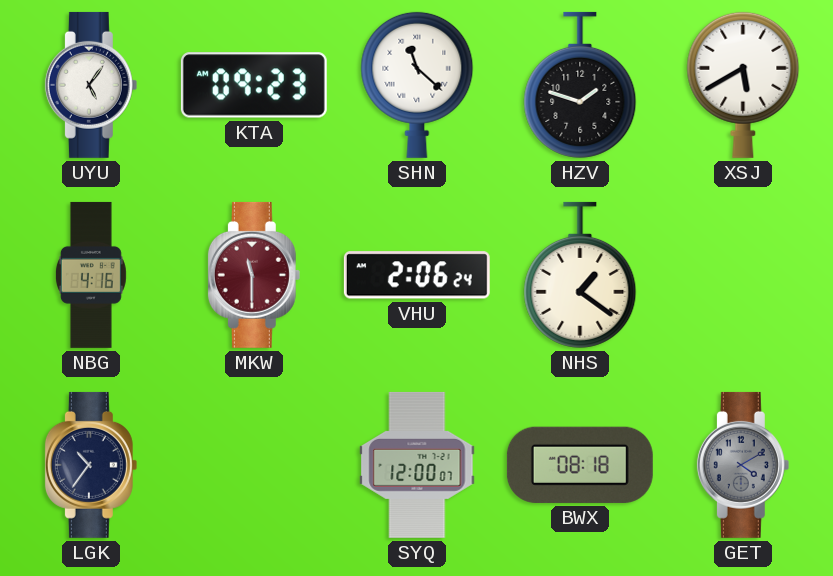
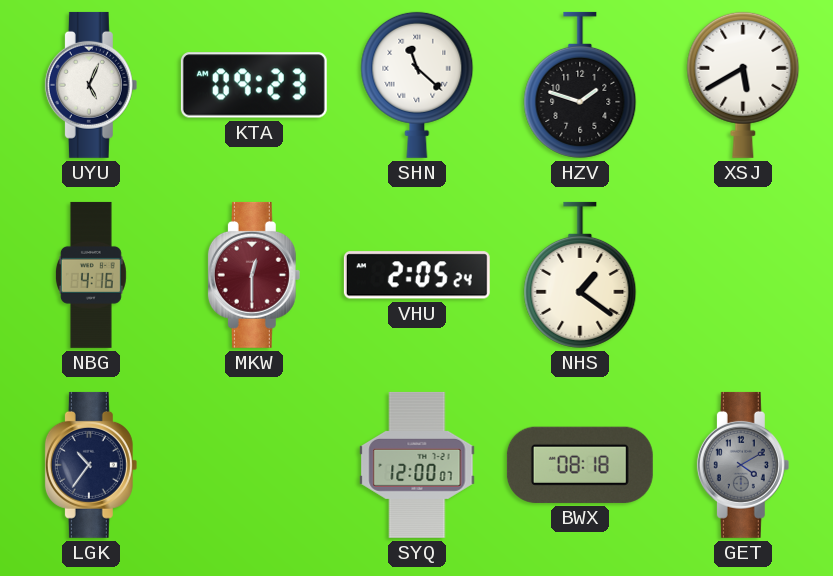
UYU: 5:06 -> 5:04
MKW: 11:30 -> 12:30
VHU: 2:06 -> 2:05
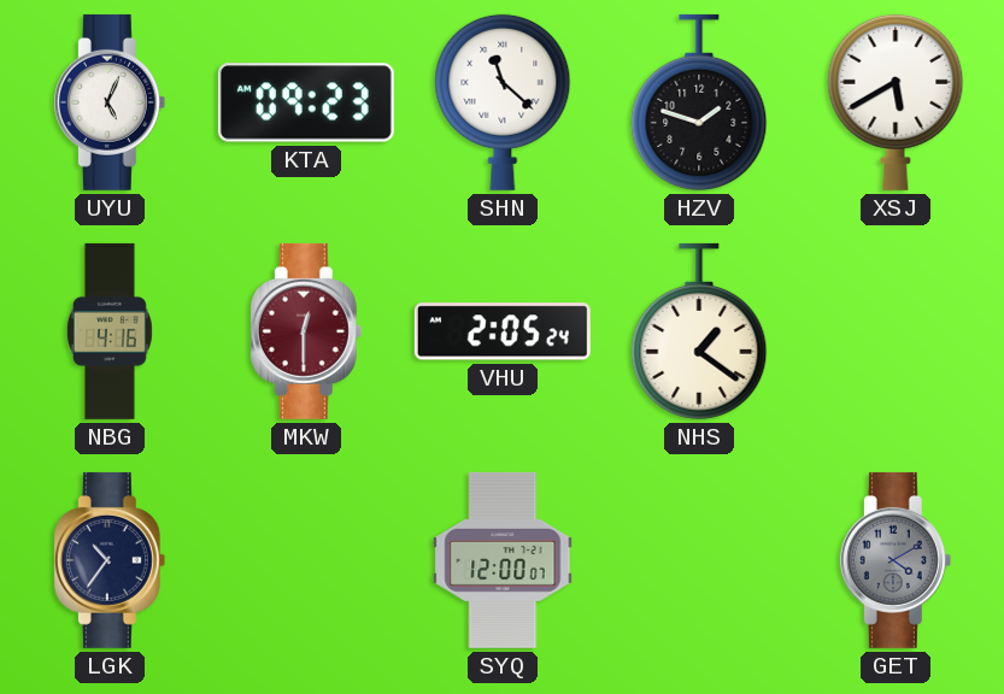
BWX: 08:18 -> none
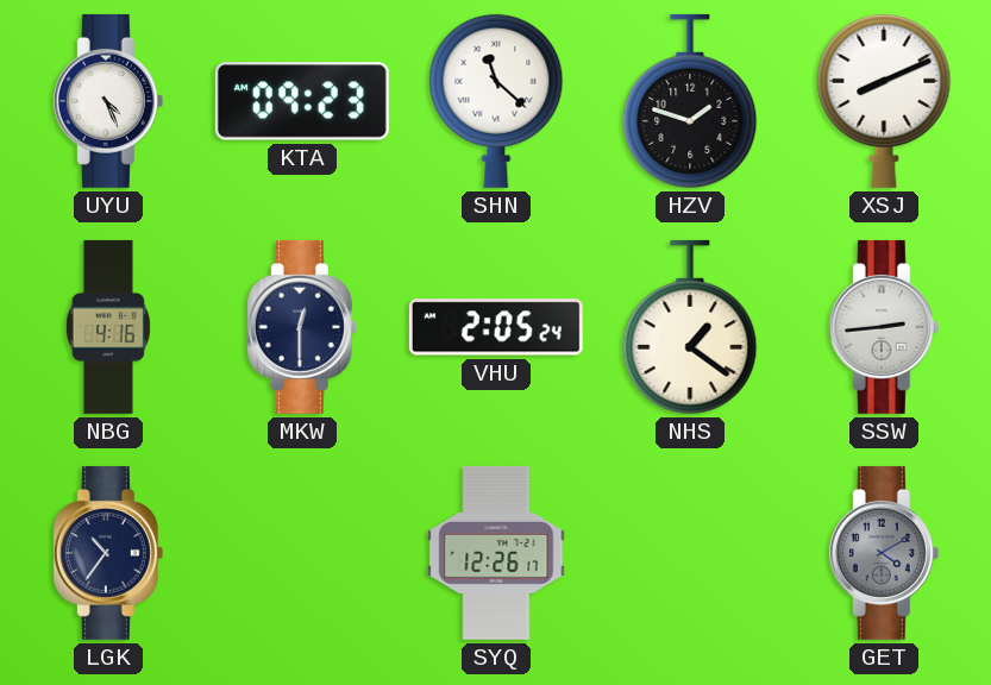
UYU: 5:04 -> 4:26
XSJ: 5:40 -> 8:11
MKW dial: burgundy -> navy
SSW: none -> 2:44
SYQ: 12:00 -> 12:26
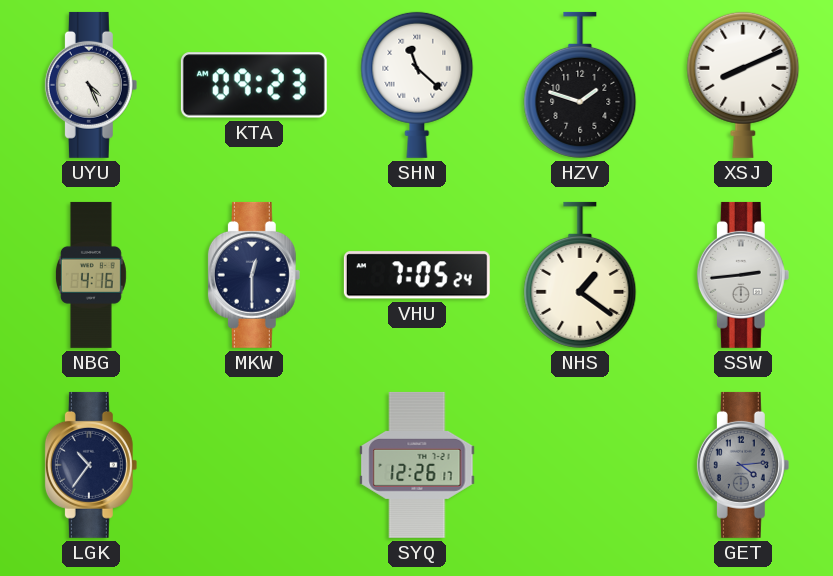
VHU: 2:05 -> 7:05
GET: 4:10 -> 4:14
